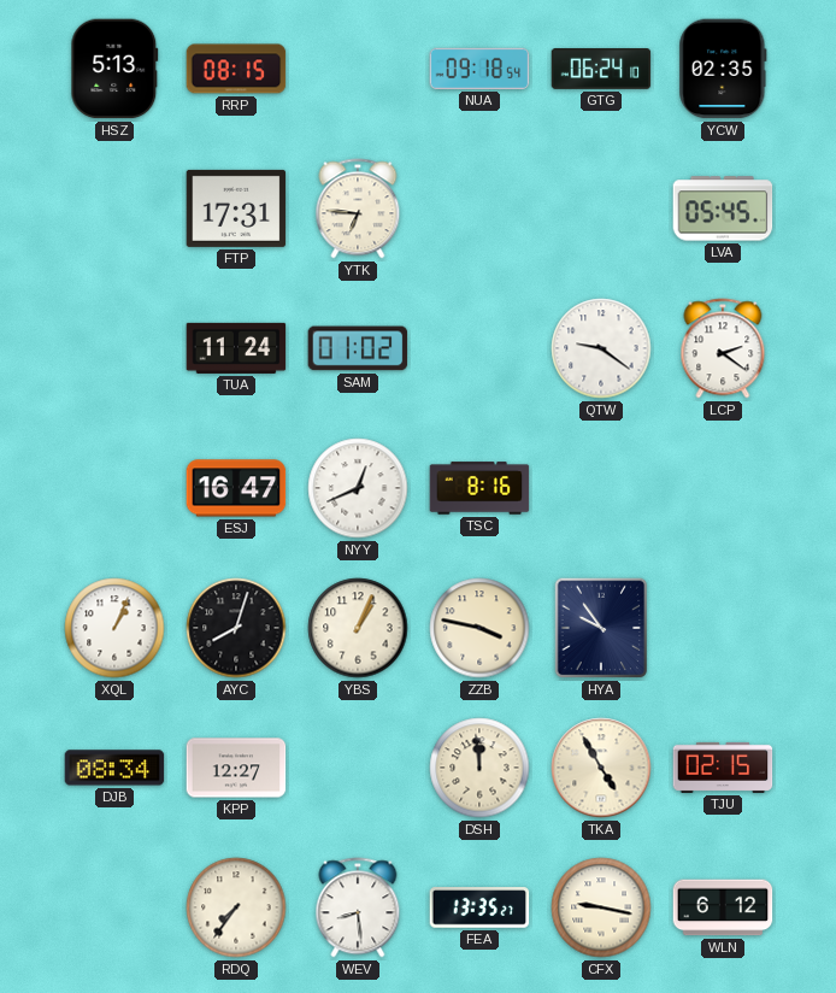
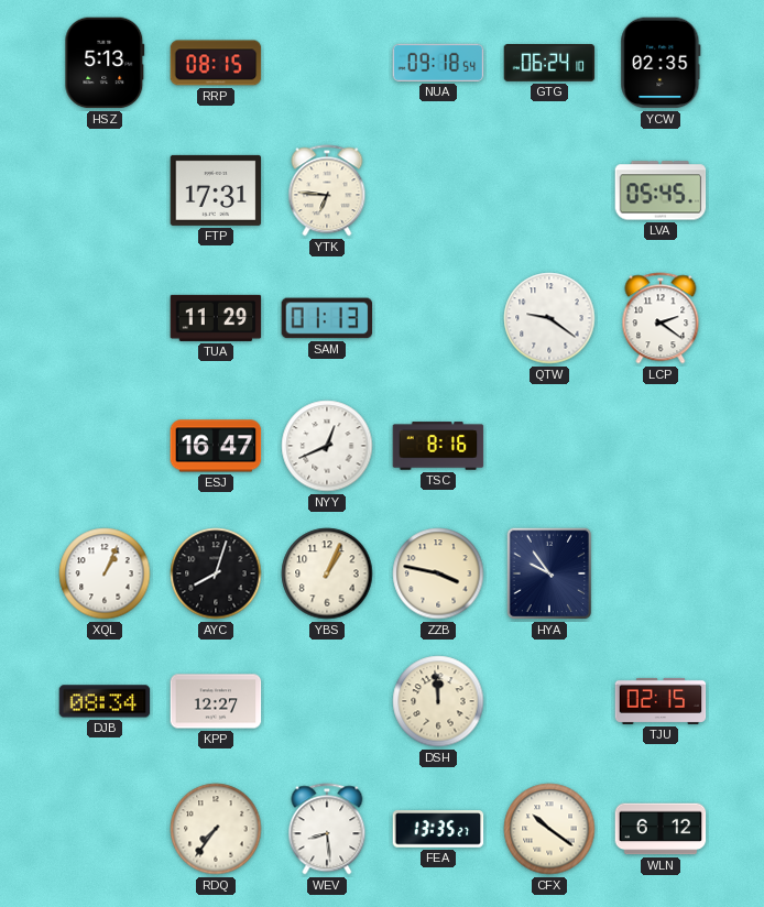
TUA: 11:24 -> 11:29
SAM: 01:02 -> 01:13
TKA: 4:55 -> none
CFX: 9:17 -> 10:21
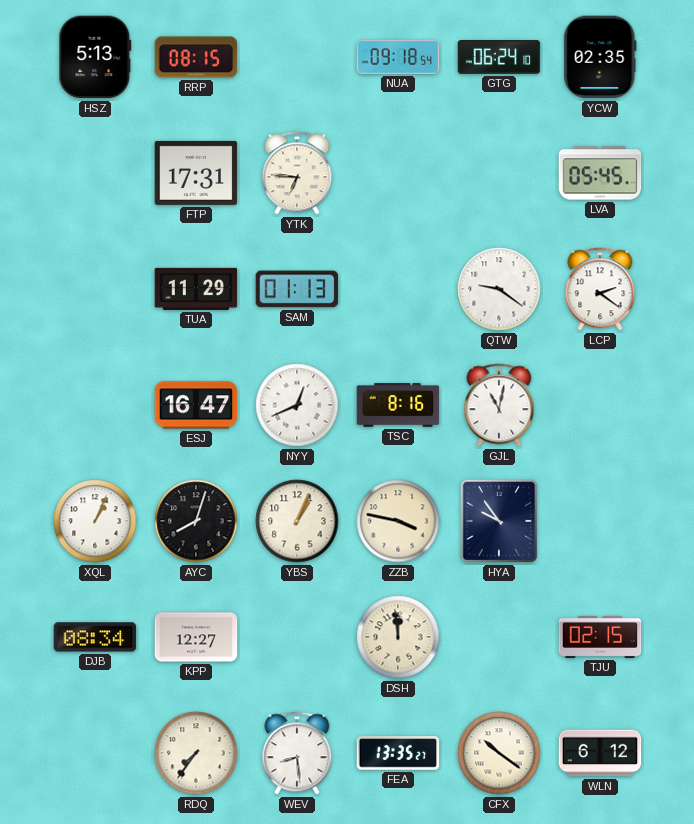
GJL: none -> 11:02
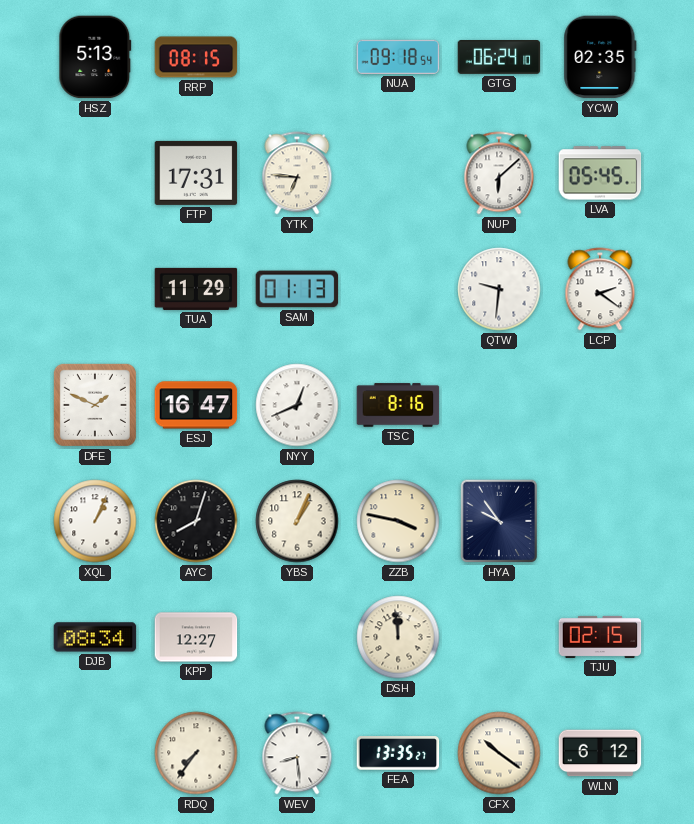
NUP: none -> 6:08
QTW: 9:21 -> 9:31
DFE: none -> 1:49
GJL: 11:02 -> none
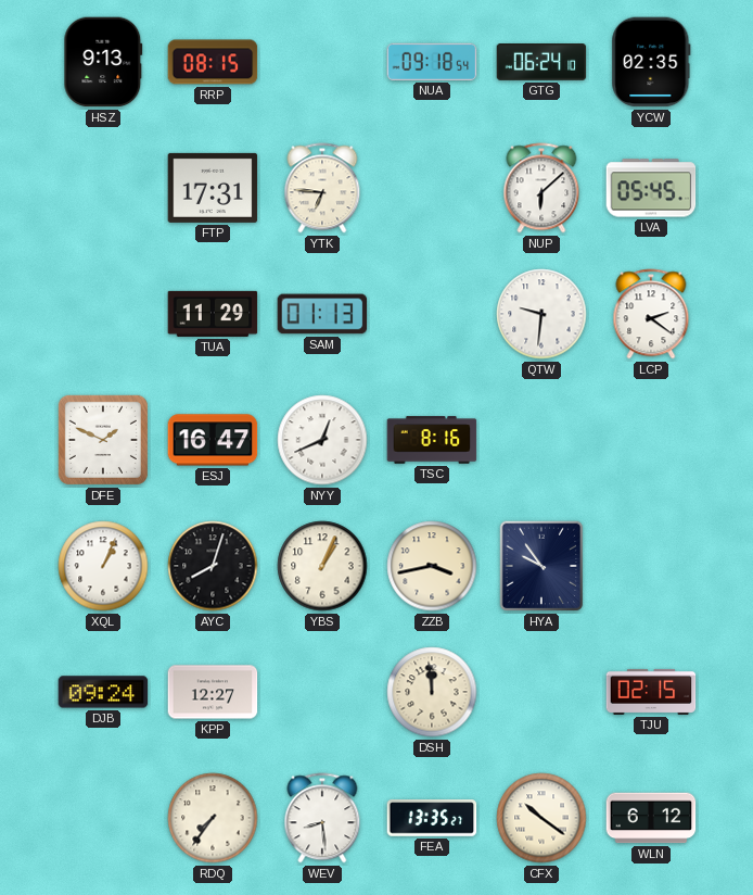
HSZ: 5:13 -> 9:13
ZZB: 3:47 -> 3:43
DJB: 08:34 -> 09:24
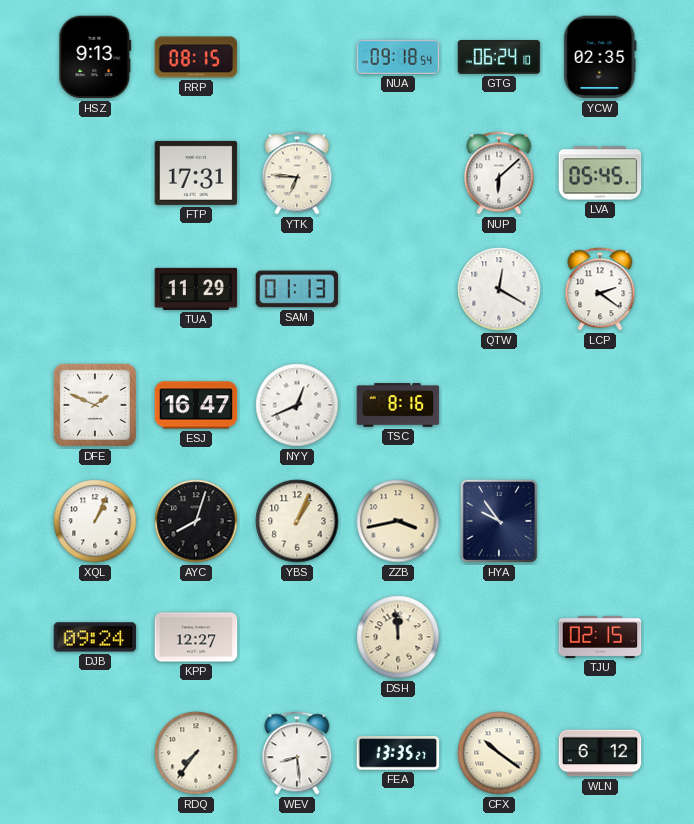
QTW: 9:31 -> 12:20
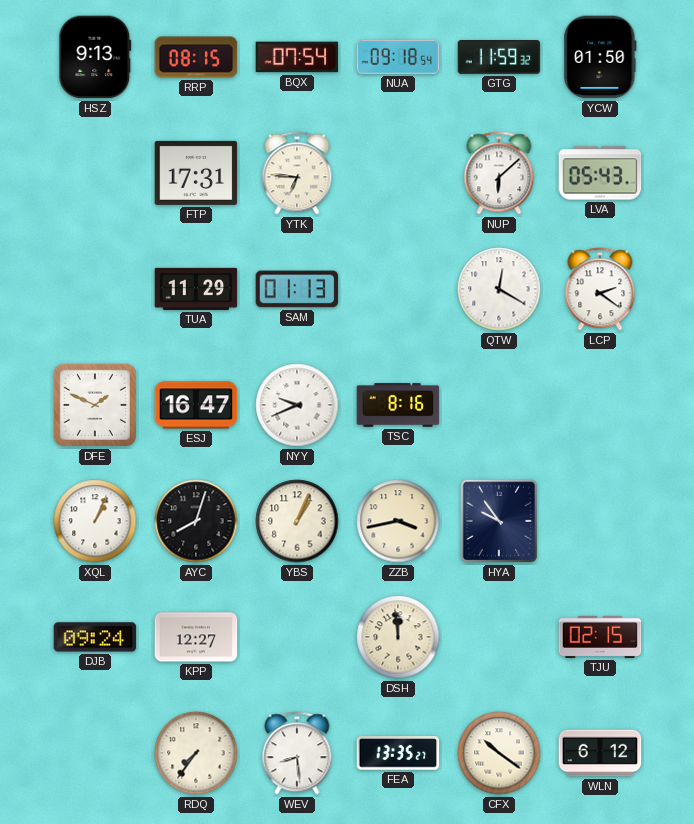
BQX: none -> 07:54
GTG: 06:24 -> 11:59
YCW: 02:35 -> 01:50
LVA: 05:45 -> 05:43
NYY: 12:41 -> 9:41
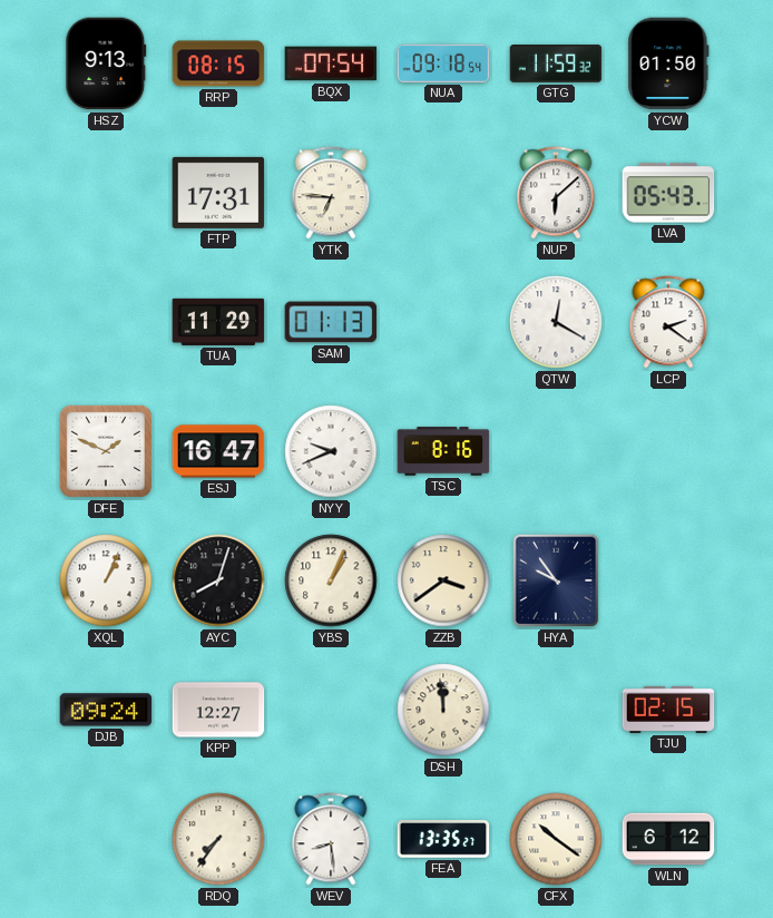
ZZB: 3:43 -> 3:39
